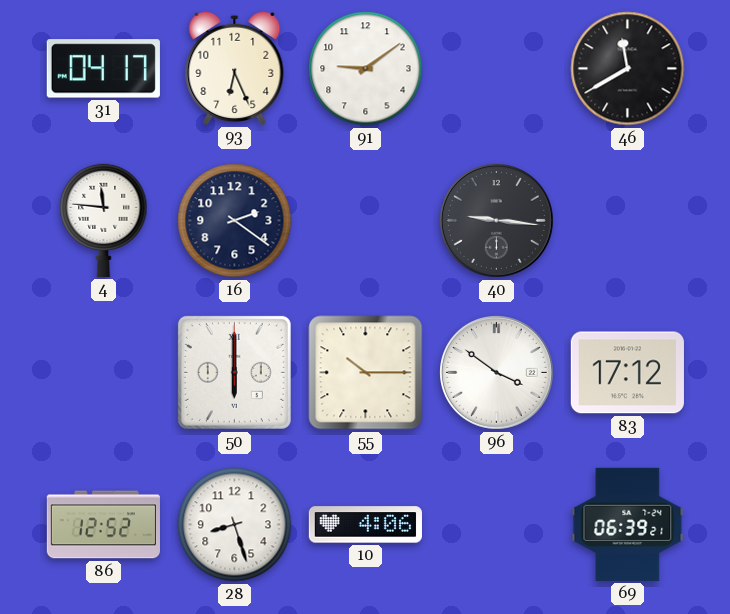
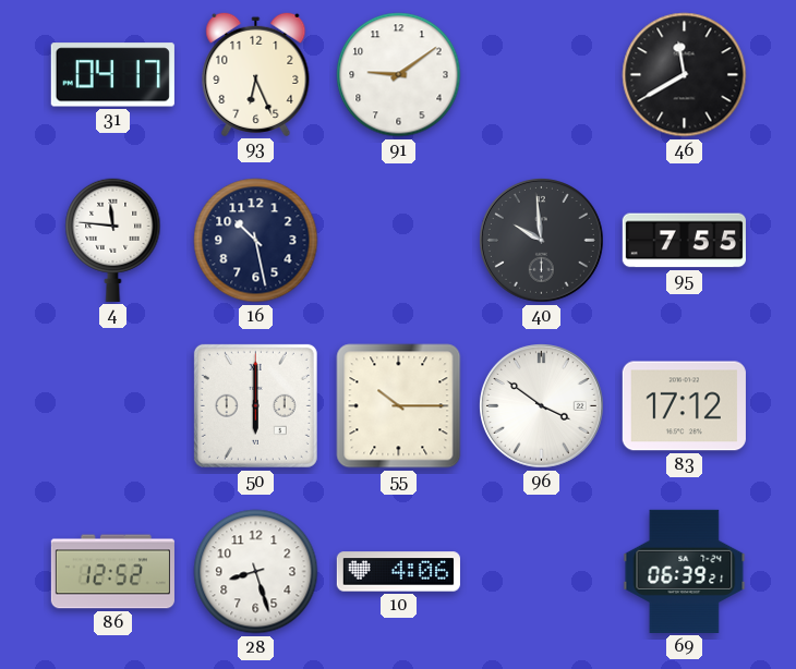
16: 2:21 -> 10:28
40: 9:16 -> 9:59
95: none -> 7:55
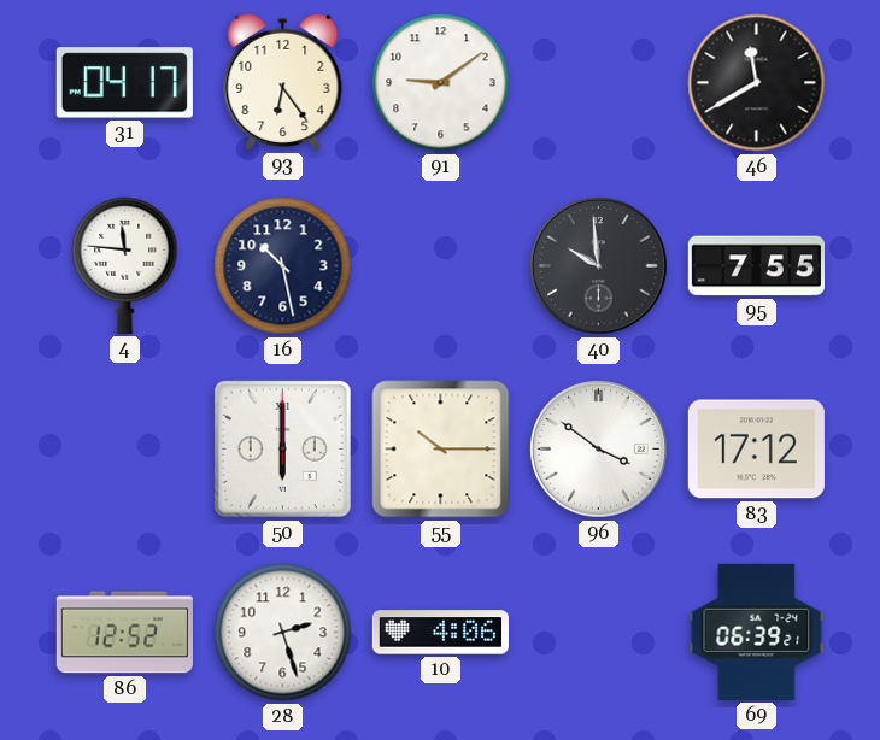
93: 6:26 -> 6:24
28: 8:27 -> 2:27
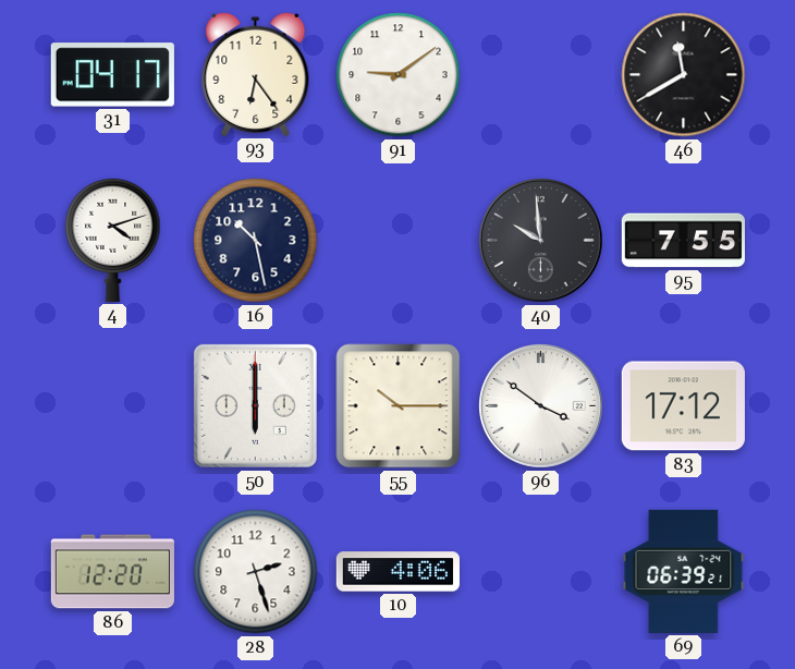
4: 11:46 -> 4:12
86: 12:52 -> 12:20
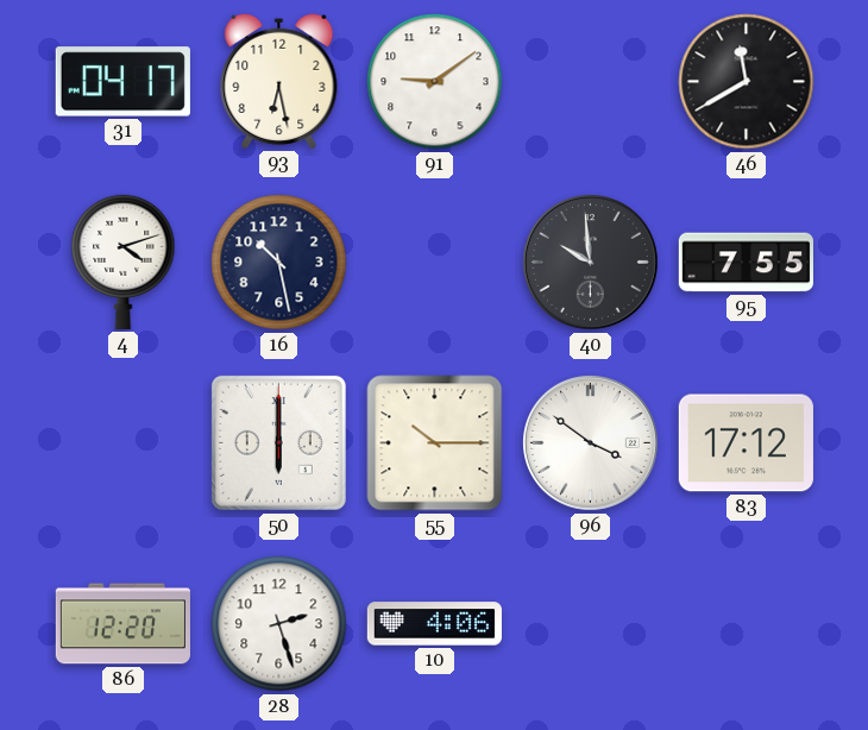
93: 6:24 -> 6:28
69: 06:39 -> none
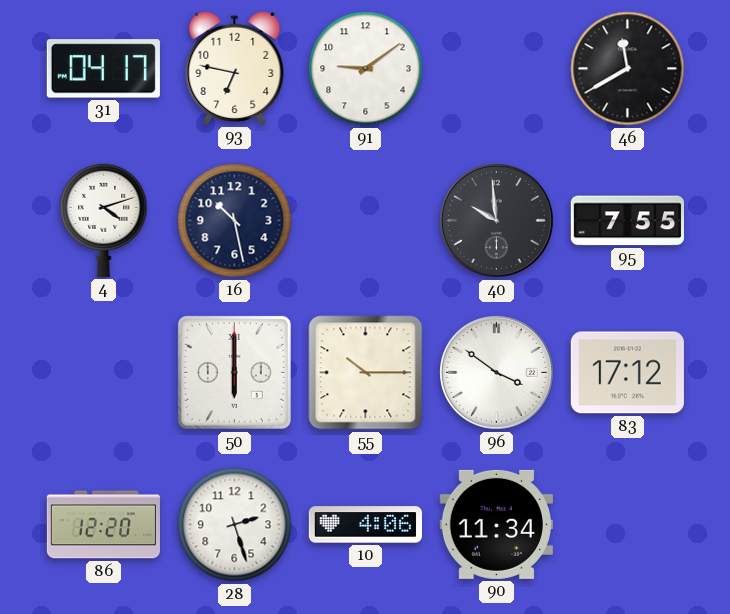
93: 6:28 -> 6:47
90: none -> 11:34
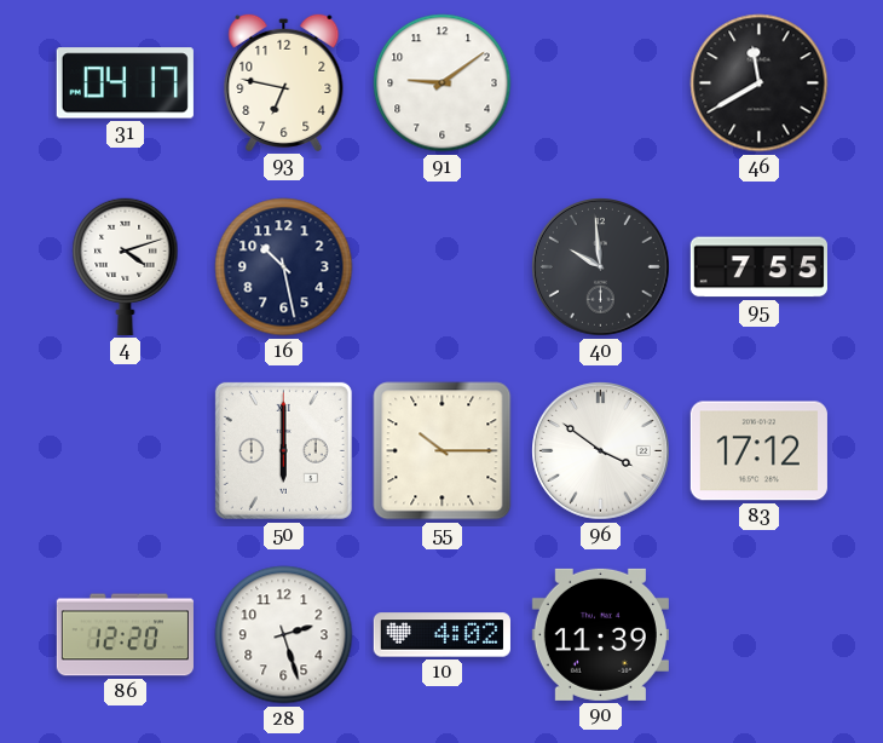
10: 4:06 -> 4:02
90: 11:34 -> 11:39
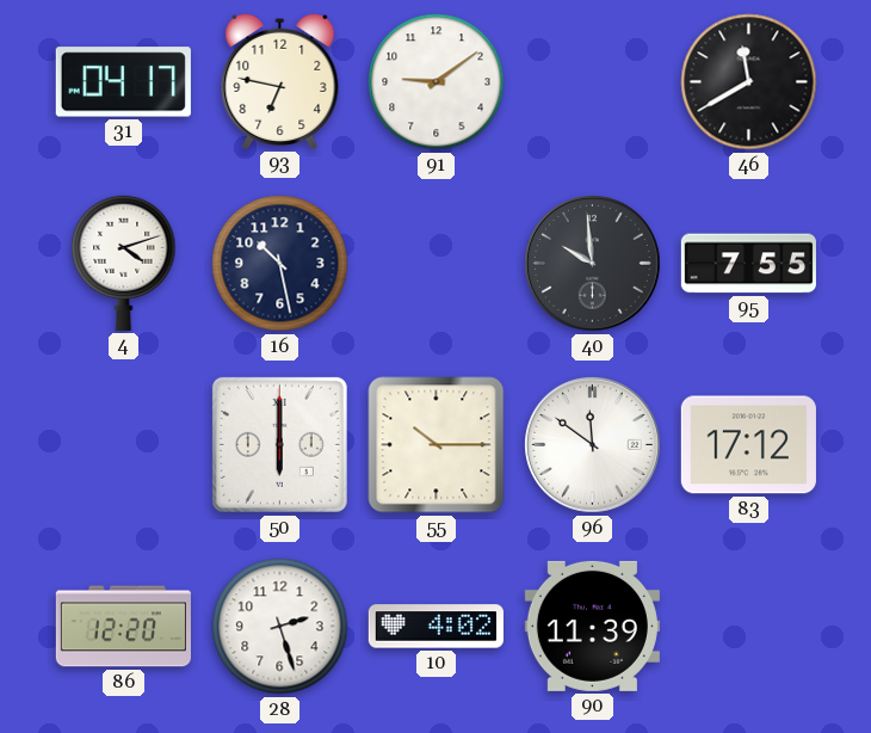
96: 3:51 -> 11:51
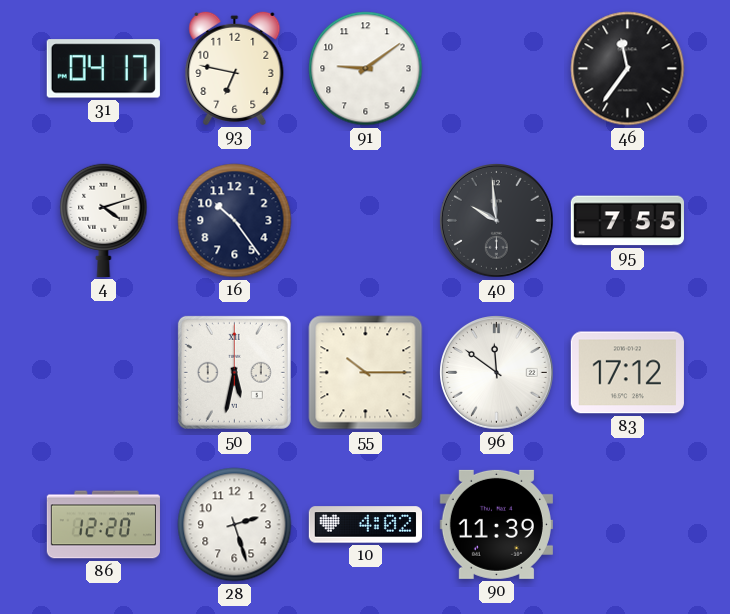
46: 11:40 -> 11:36
16: 10:28 -> 10:24
50: 6:00 -> 5:32
